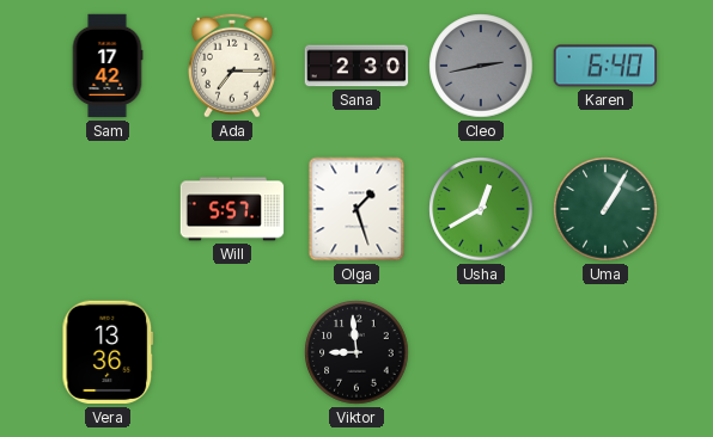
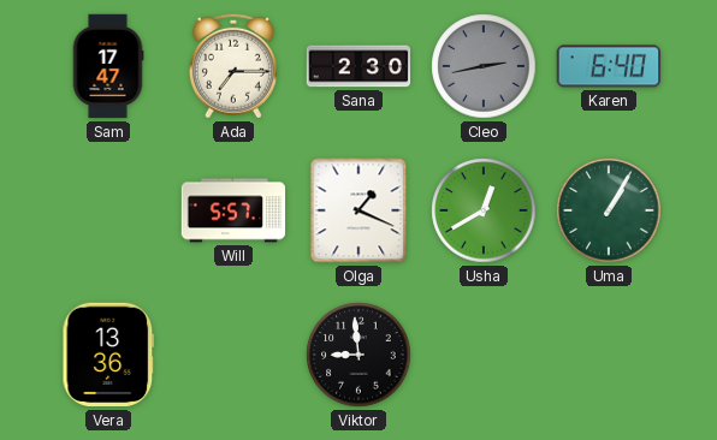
Sam: 17:42 -> 17:47
Olga: 1:27 -> 1:19
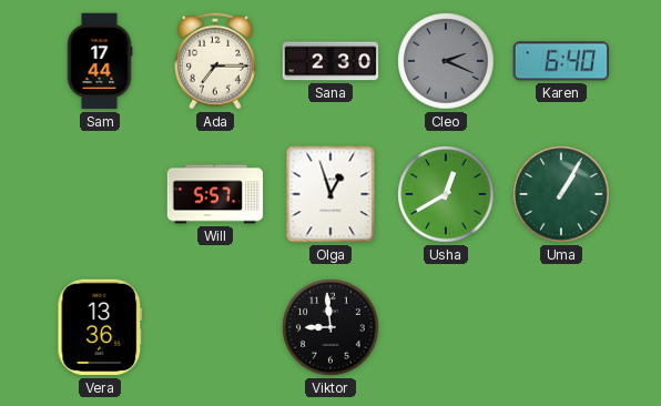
Sam: 17:47 -> 17:44
Cleo: 2:43 -> 2:19
Olga: 1:19 -> 12:57
